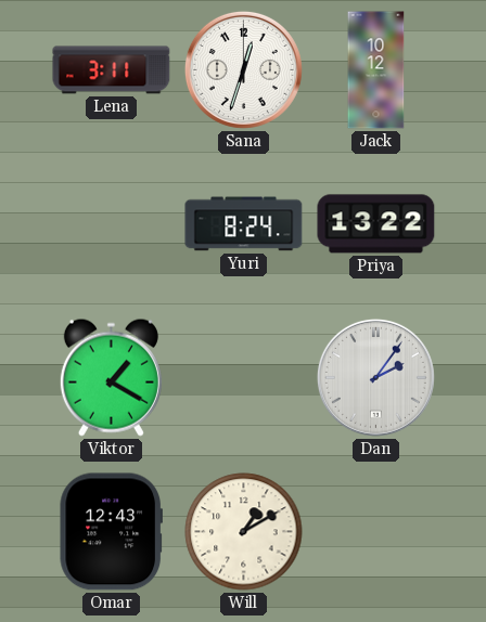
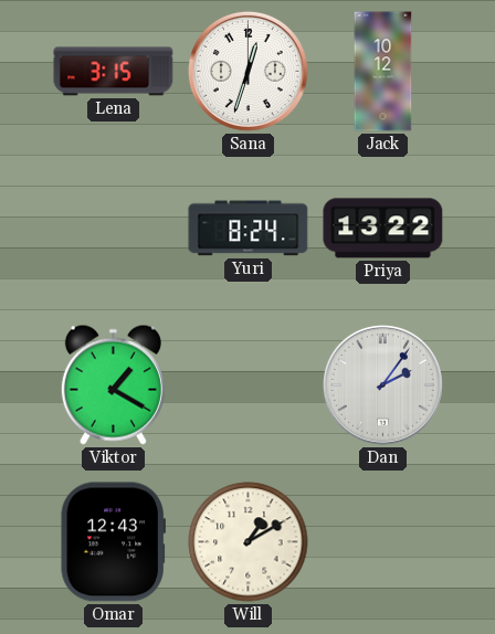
Lena: 3:11 -> 3:15
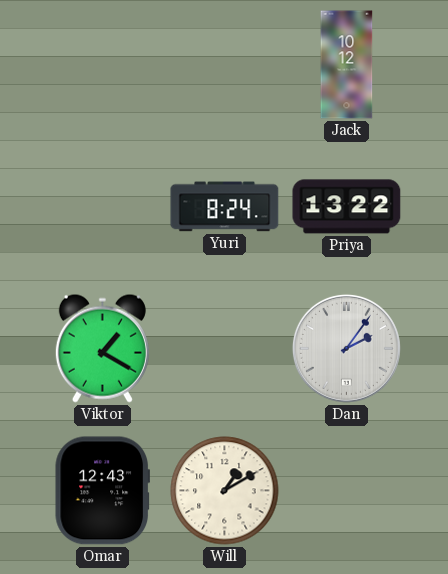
Lena: 3:15 -> none
Sana: 12:33 -> none
